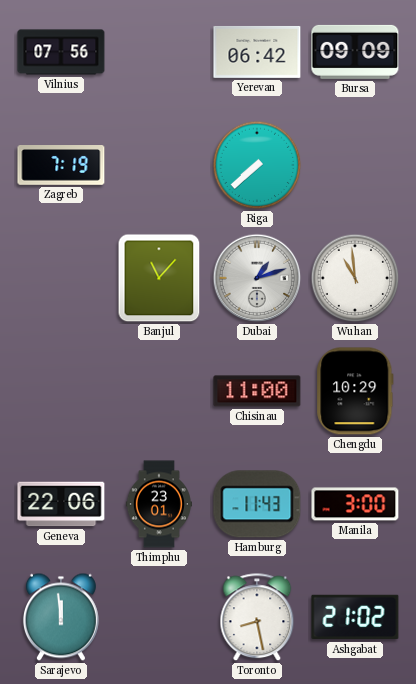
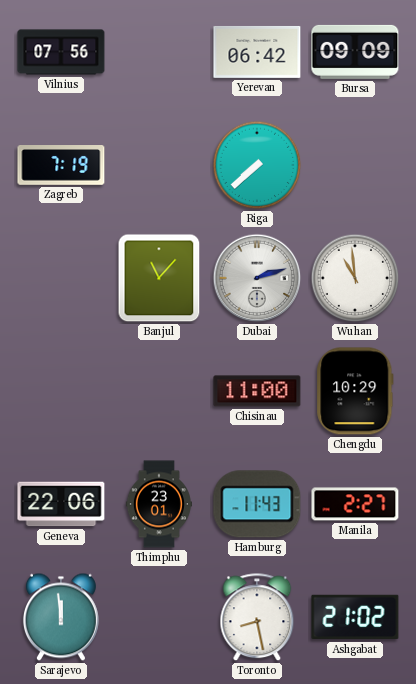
Dubai: 1:12 -> 2:12
Manila: 3:00 -> 2:27
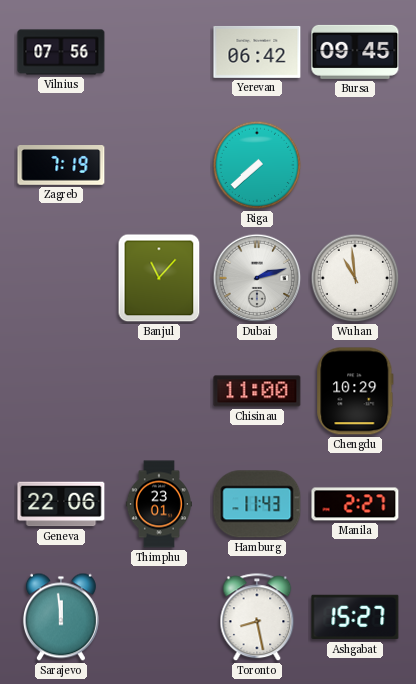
Bursa: 09:09 -> 09:45
Ashgabat: 21:02 -> 15:27
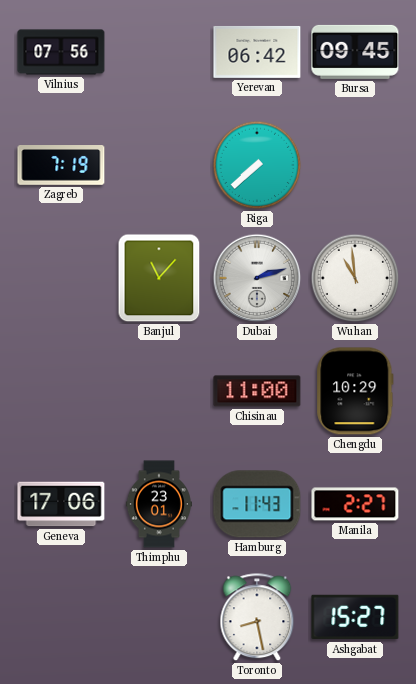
Geneva: 22:06 -> 17:06
Sarajevo: 11:59 -> none
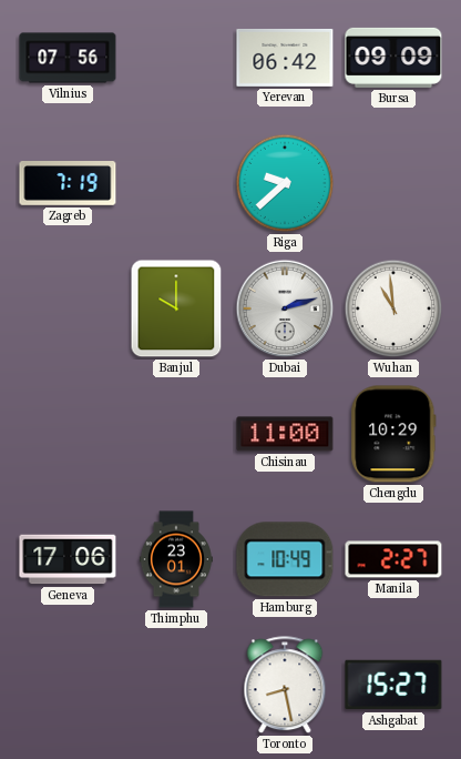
Bursa: 09:45 -> 09:09
Riga: 7:38 -> 9:38
Banjul: 11:07 -> 10:00
Hamburg: 11:43 -> 10:49
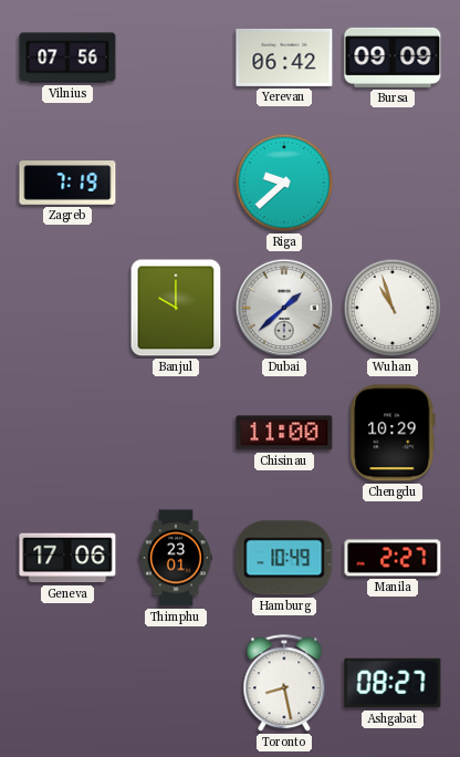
Dubai: 2:12 -> 1:38
Wuhan: 10:59 -> 10:57
Ashgabat: 15:27 -> 08:27
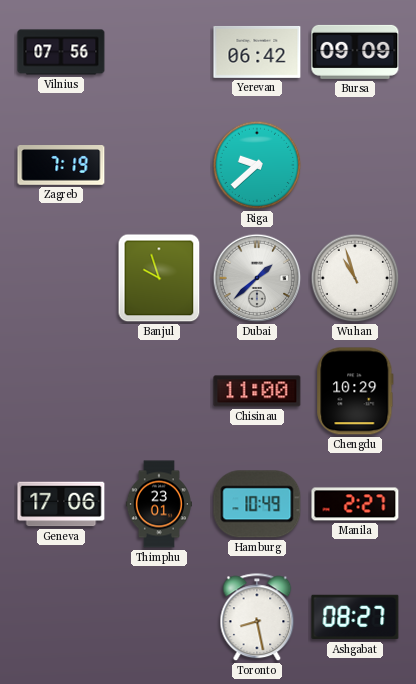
Banjul: 10:00 -> 9:57
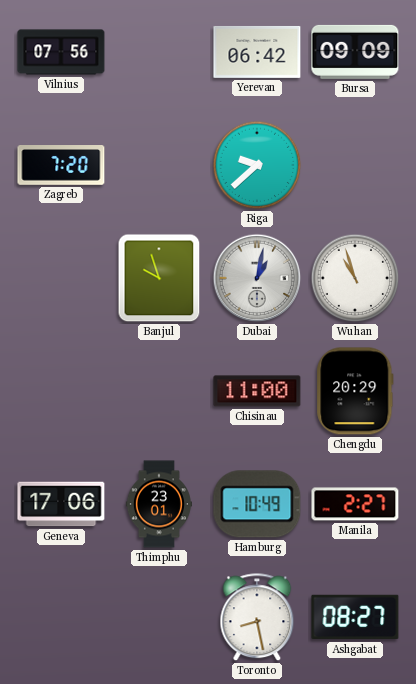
Zagreb: 7:19 -> 7:20
Dubai: 1:38 -> 1:02
Chengdu: 10:29 -> 20:29
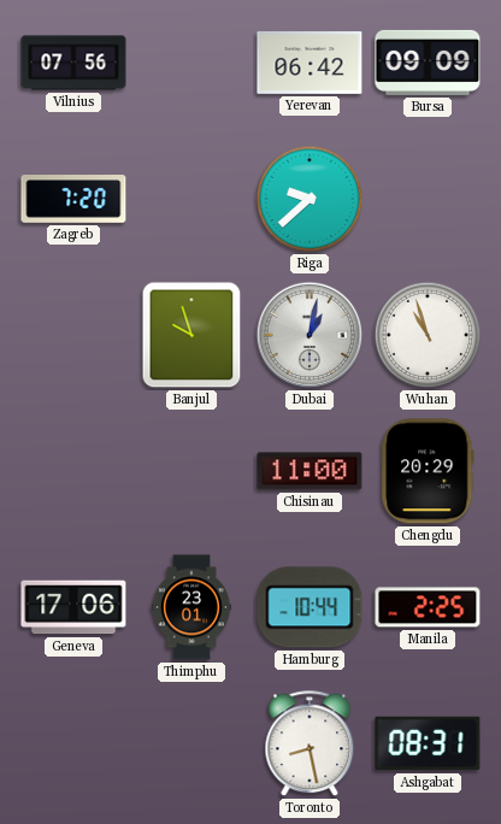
Hamburg: 10:49 -> 10:44
Manila: 2:27 -> 2:25
Ashgabat: 08:27 -> 08:31
